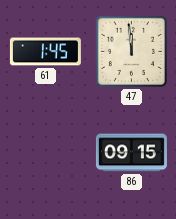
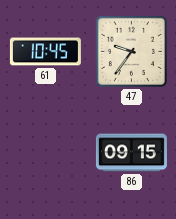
61: 1:45 -> 10:45
47: 11:59 -> 9:36
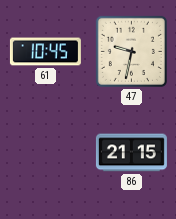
47: 9:36 -> 9:32
86: 09:15 -> 21:15
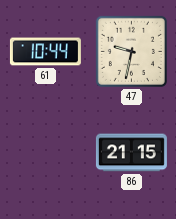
61: 10:45 -> 10:44
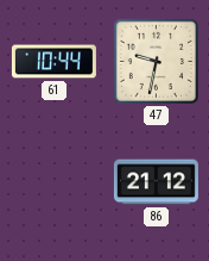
86: 21:15 -> 21:12
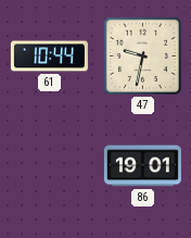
86: 21:12 -> 19:01
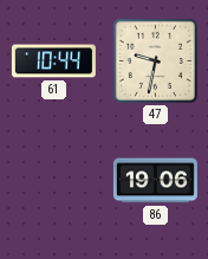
86: 19:01 -> 19:06
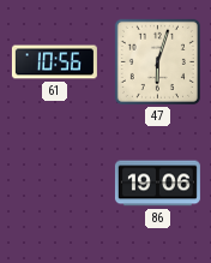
61: 10:44 -> 10:56
47: 9:32 -> 6:03
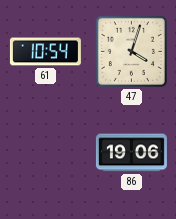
61: 10:56 -> 10:54
47: 6:03 -> 4:03
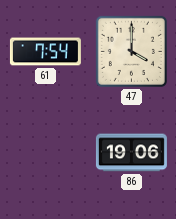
61: 10:54 -> 7:54
47: 4:03 -> 4:00
